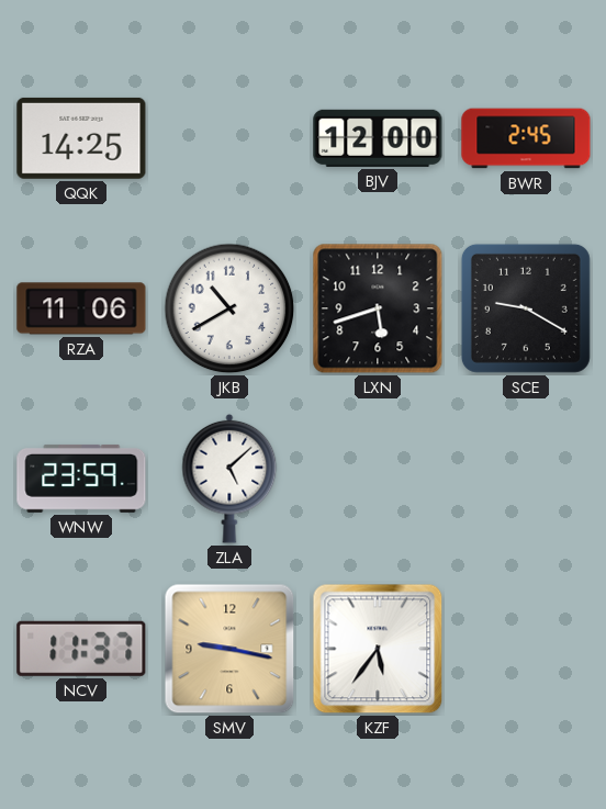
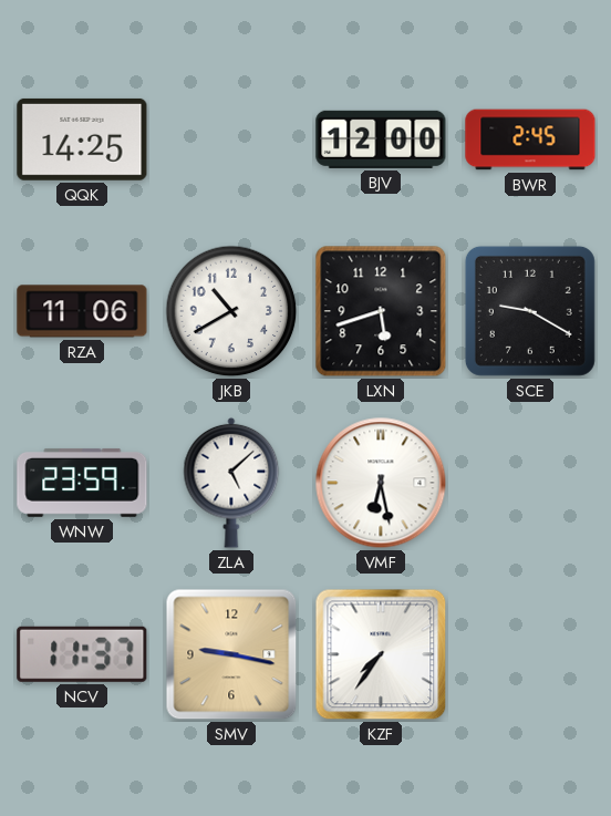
VMF: none -> 6:28
KZF: 5:36 -> 7:36
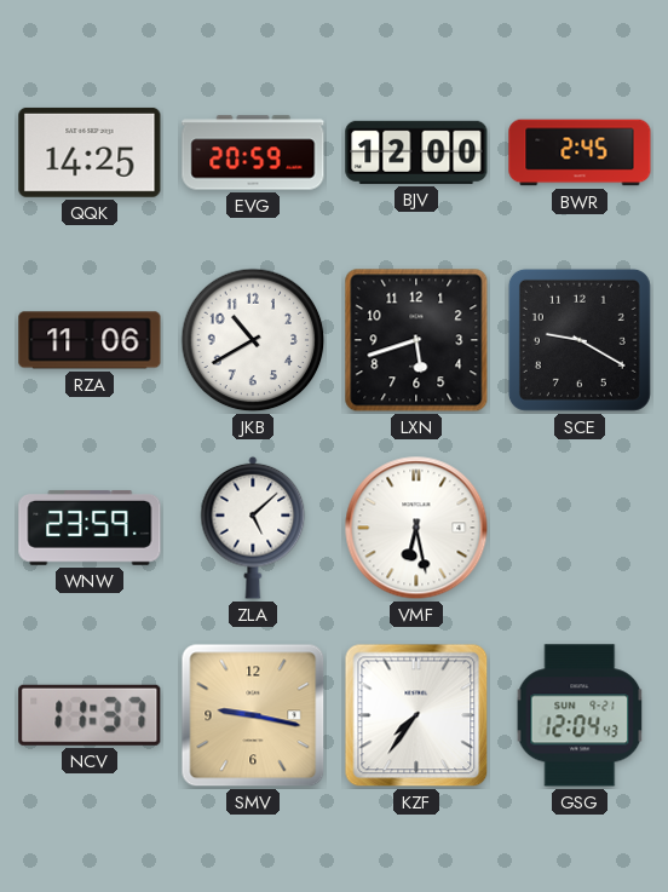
EVG: none -> 20:59
GSG: none -> 12:04
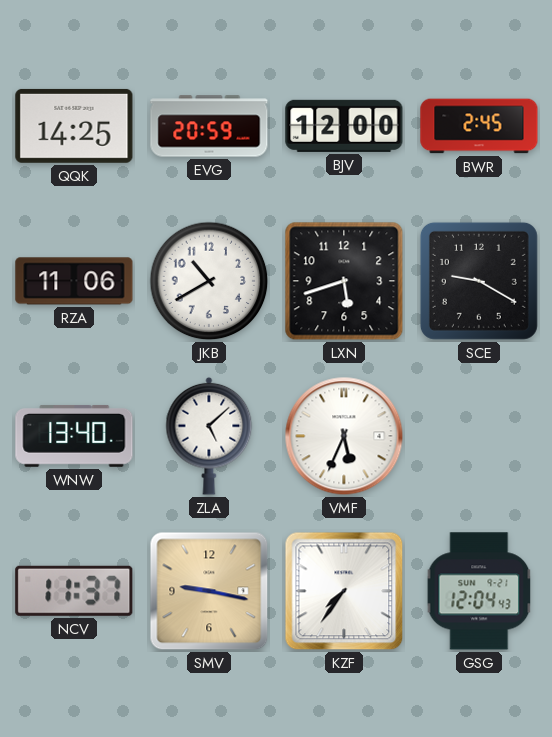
WNW: 23:59 -> 13:40
VMF: 6:28 -> 5:34
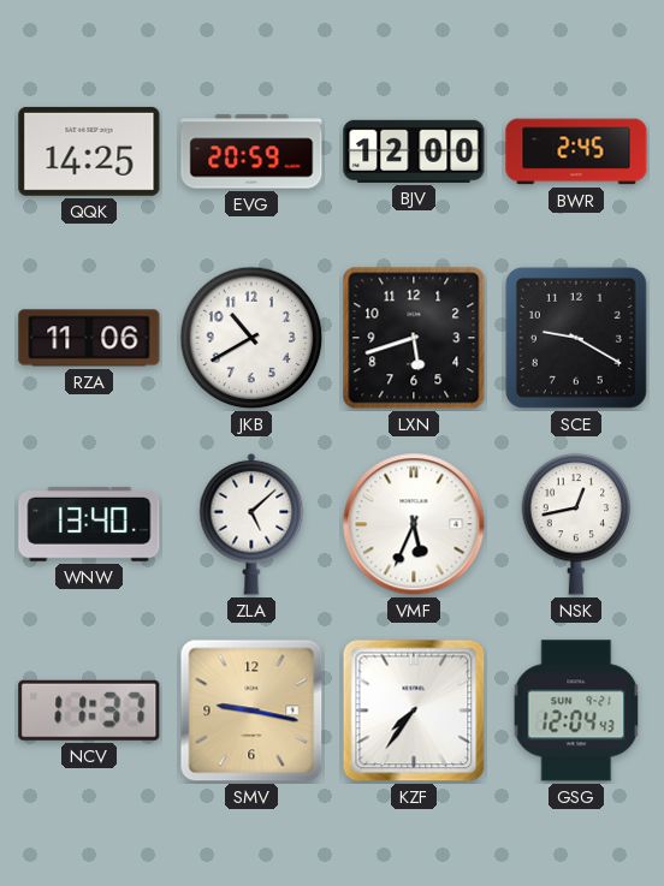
NSK: none -> 12:43
